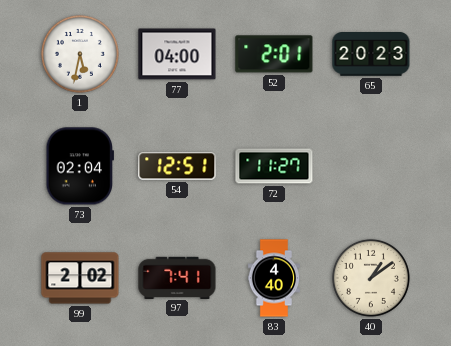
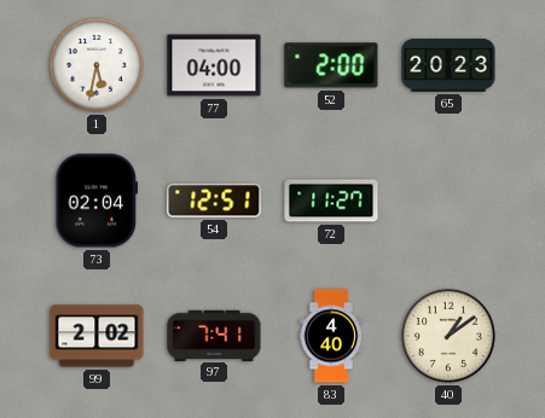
52: 2:01 -> 2:00
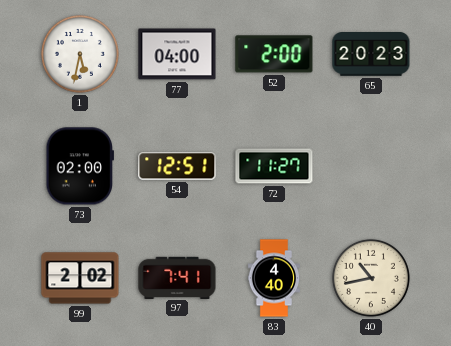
73: 02:04 -> 02:00
40: 1:09 -> 10:43
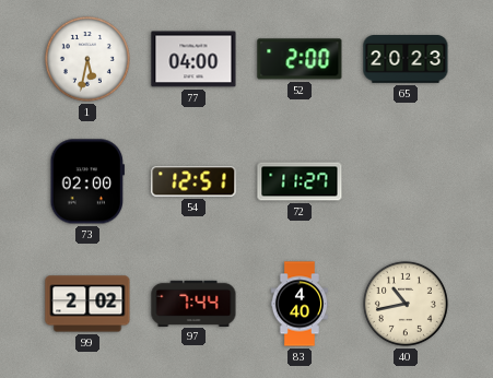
97: 7:41 -> 7:44
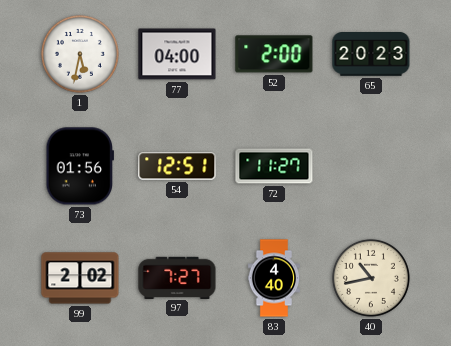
73: 02:00 -> 01:56
97: 7:44 -> 7:27
